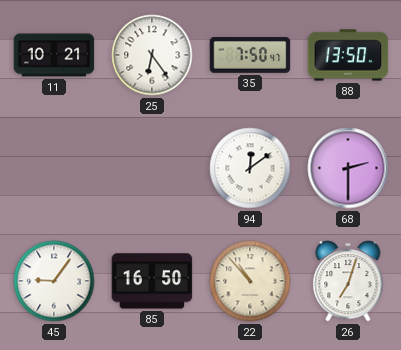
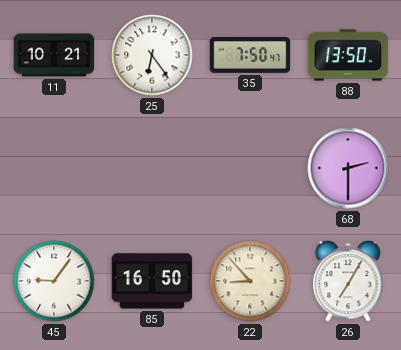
94: 12:09 -> none
22: 10:53 -> 8:53
26: 7:03 -> 7:05
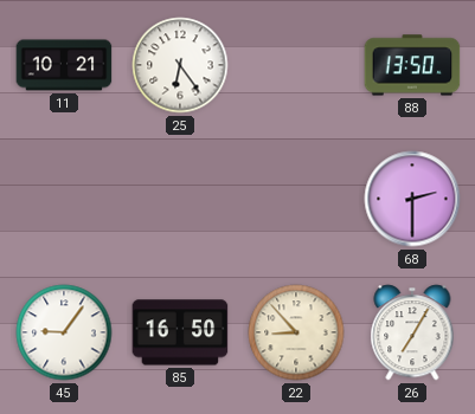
35: 7:50 -> none
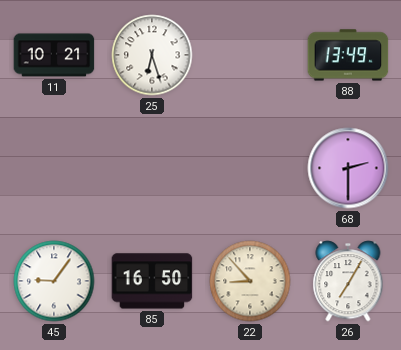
25: 6:24 -> 6:27
88: 13:50 -> 13:49
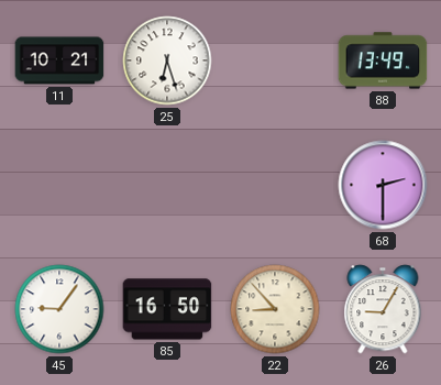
26: 7:05 -> 9:05
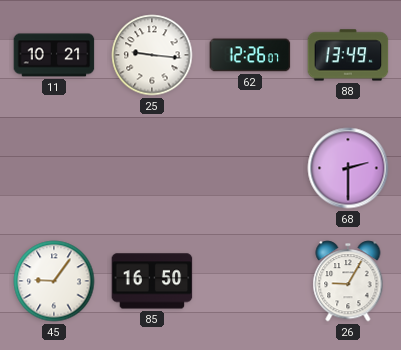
25: 6:27 -> 9:16
62: none -> 12:26
22: 8:53 -> none
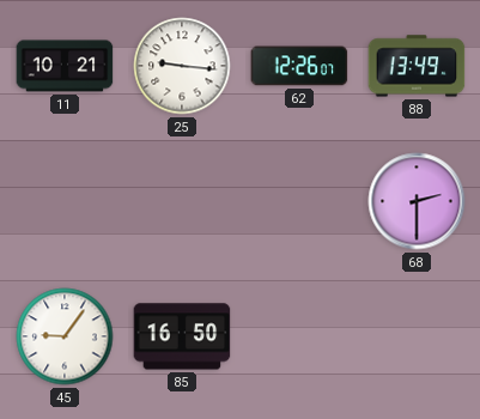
26: 9:05 -> none
